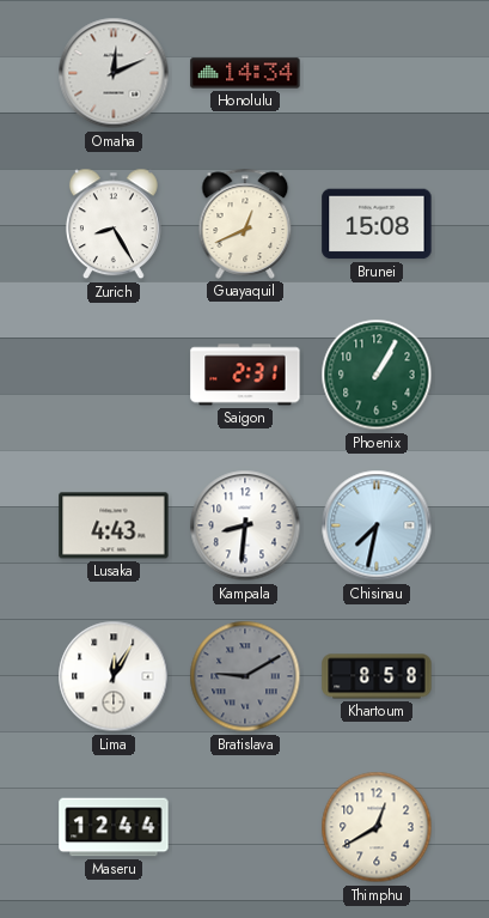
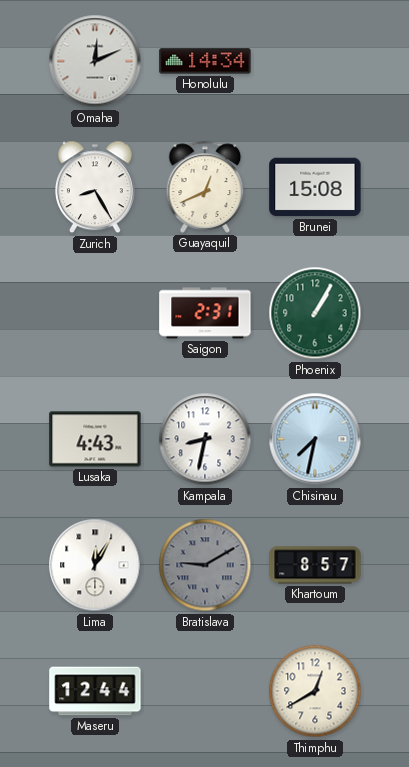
Kampala: 8:31 -> 8:32
Khartoum: 8:58 -> 8:57
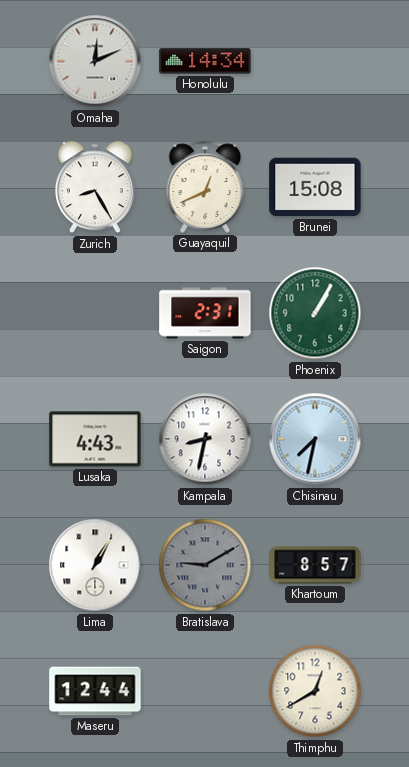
Lima: 12:05 -> 1:05
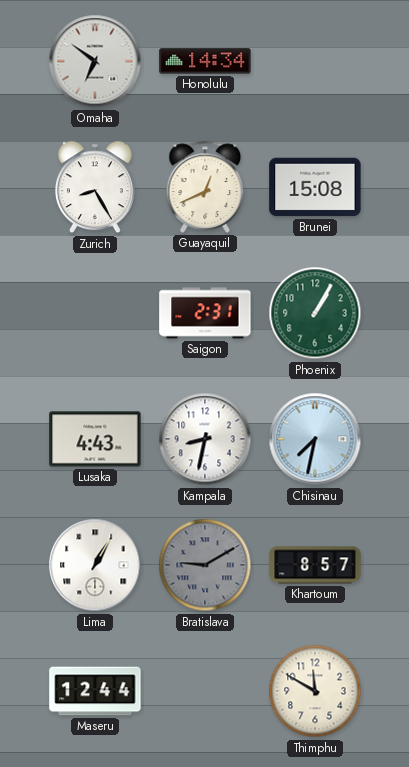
Omaha: 12:11 -> 6:51
Thimphu: 12:40 -> 11:50
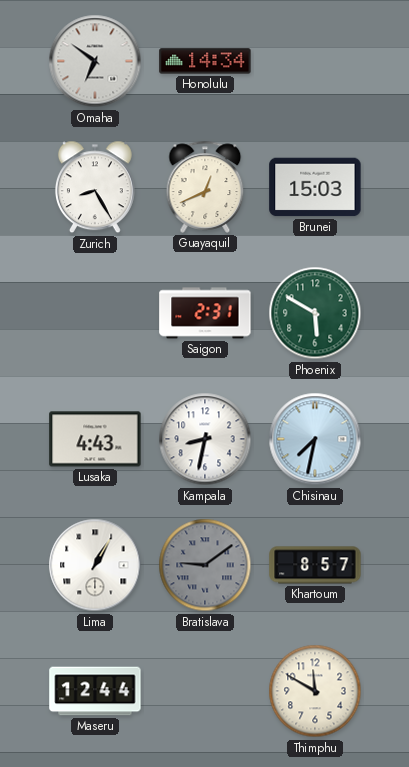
Brunei: 15:08 -> 15:03
Phoenix: 1:05 -> 5:50
Bratislava: 9:10 -> 9:09
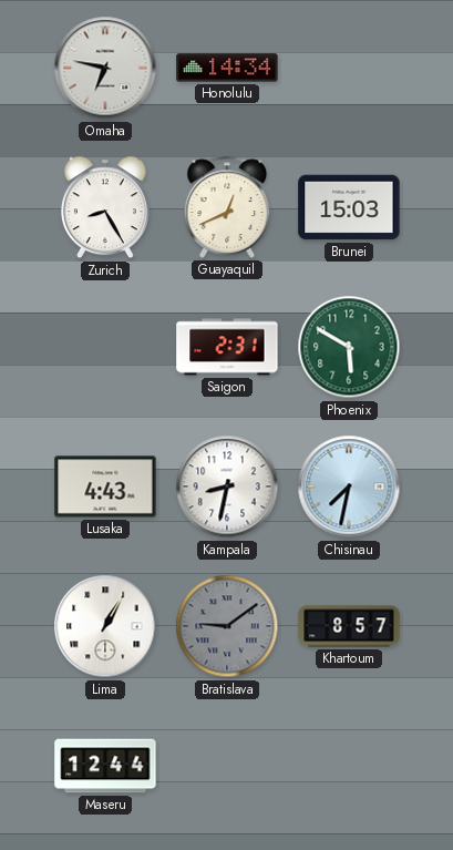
Omaha: 6:51 -> 6:47
Thimphu: 11:50 -> none
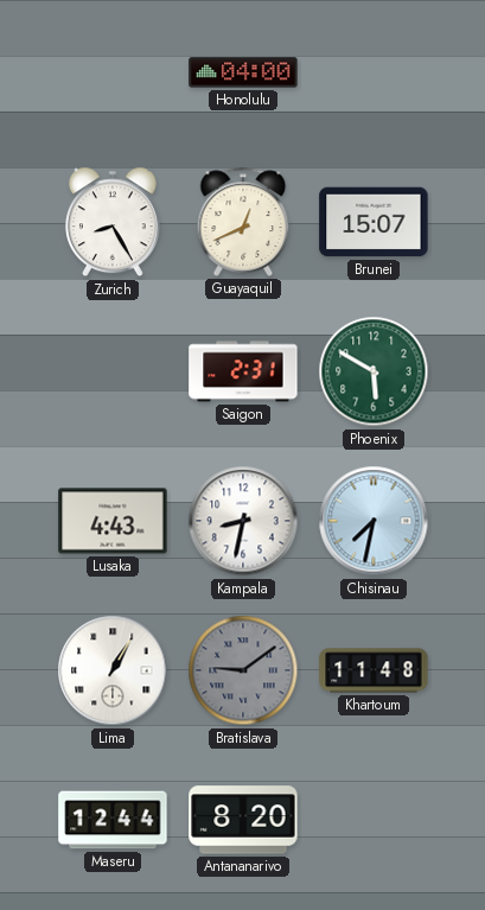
Omaha: 6:47 -> none
Honolulu: 14:34 -> 04:00
Brunei: 15:03 -> 15:07
Khartoum: 8:57 -> 11:48
Antananarivo: none -> 8:20
